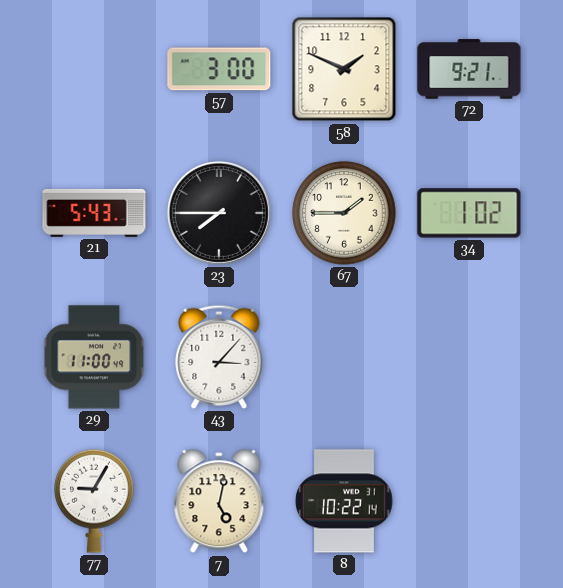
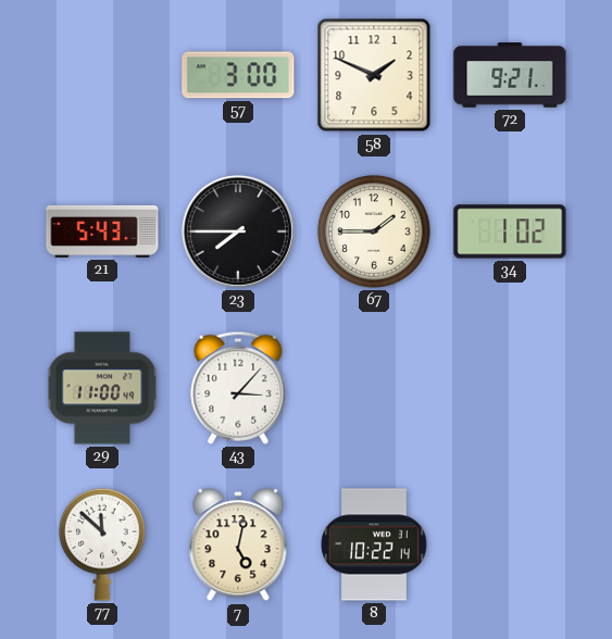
77: 9:05 -> 11:52
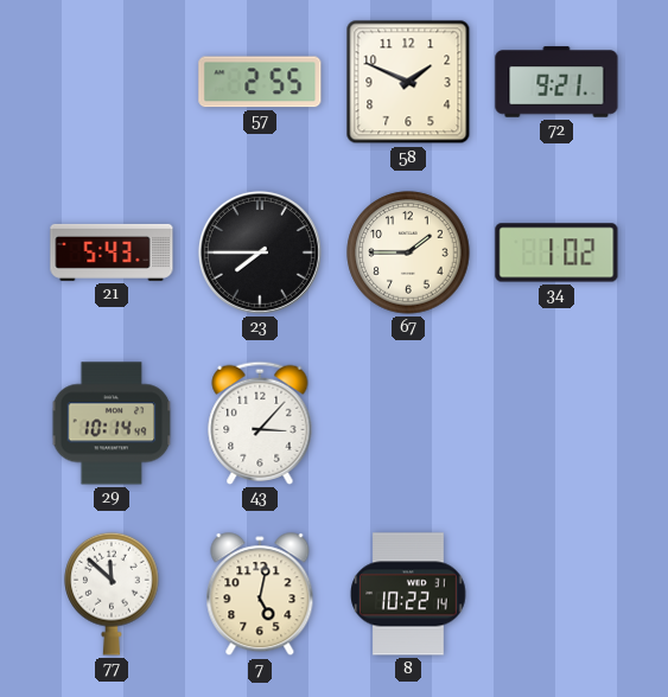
57: 3:00 -> 2:55
29: 11:00 -> 10:14
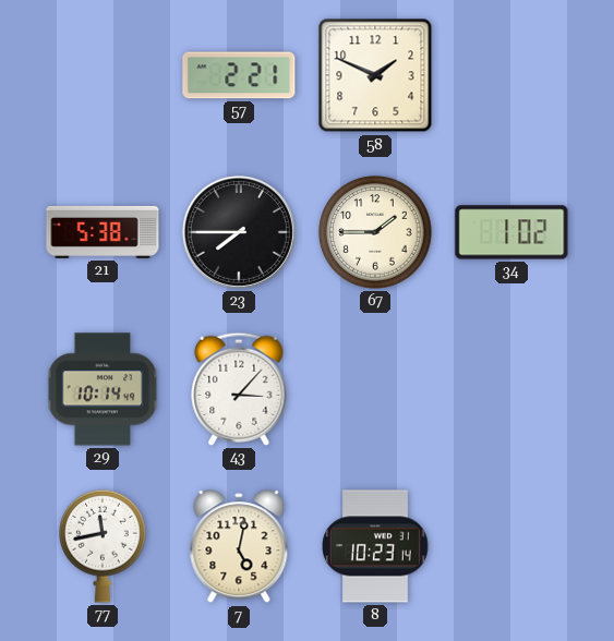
57: 2:55 -> 2:21
72: 9:21 -> none
21: 5:43 -> 5:38
77: 11:52 -> 11:43
8: 10:22 -> 10:23
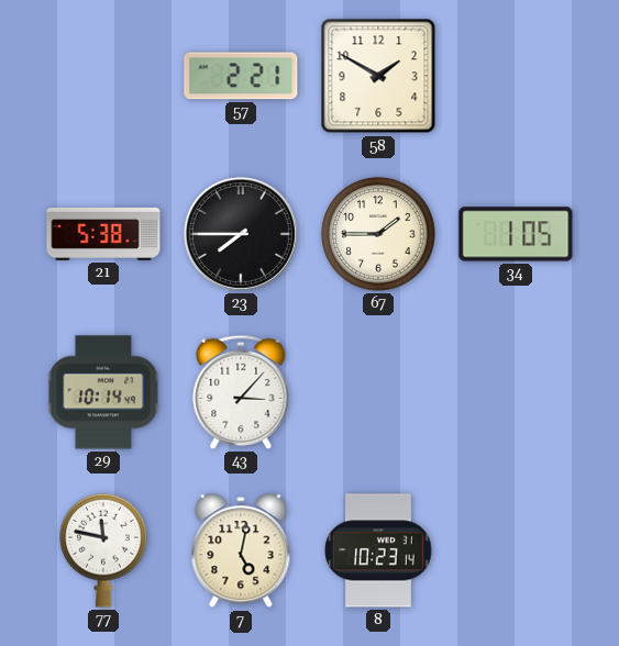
58: 1:49 -> 1:50
34: 1:02 -> 1:05
77: 11:43 -> 11:47
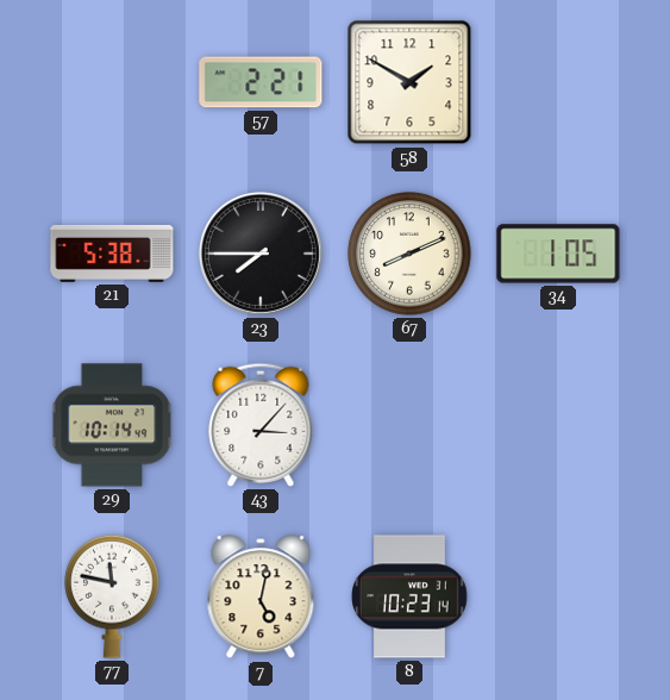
67: 1:45 -> 8:11
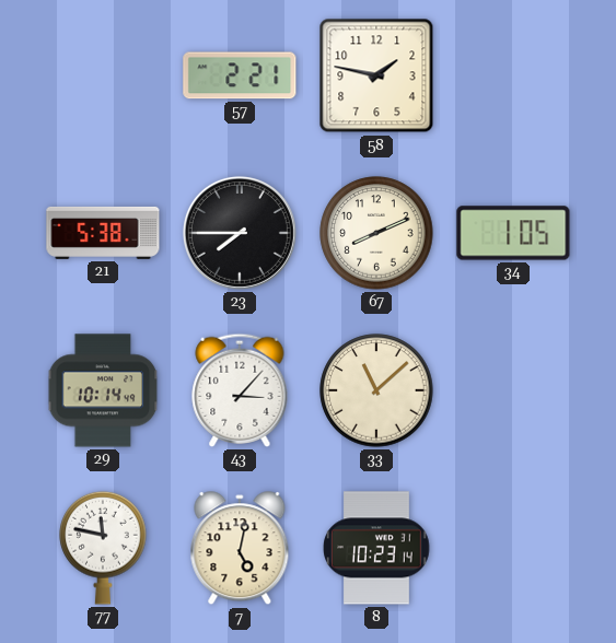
58: 1:50 -> 1:47
33: none -> 11:08
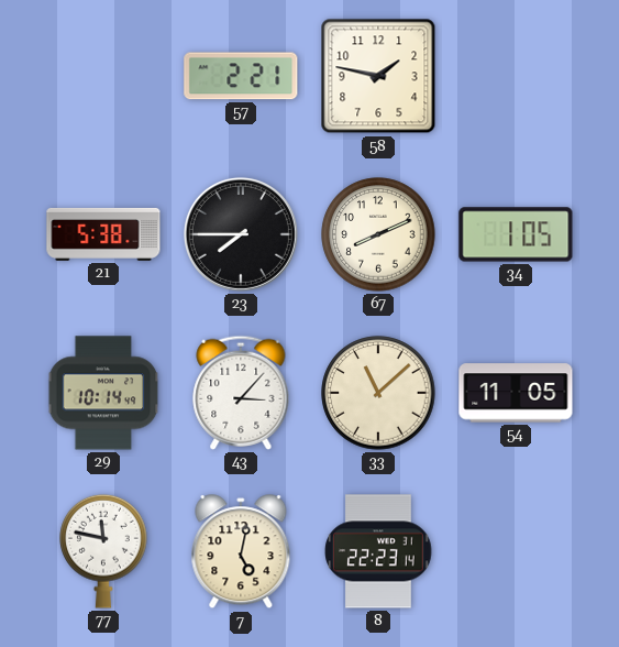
54: none -> 11:05
8: 10:23 -> 22:23
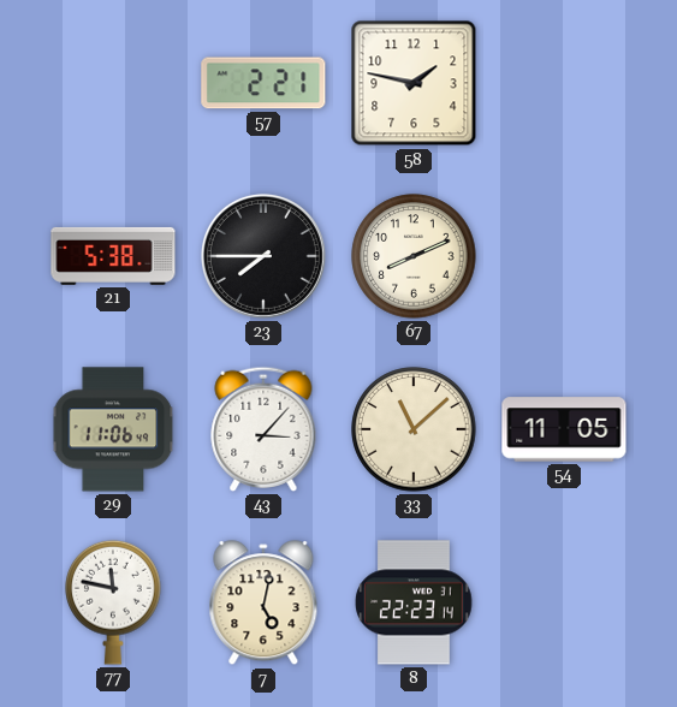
34: 1:05 -> none
29: 10:14 -> 11:06
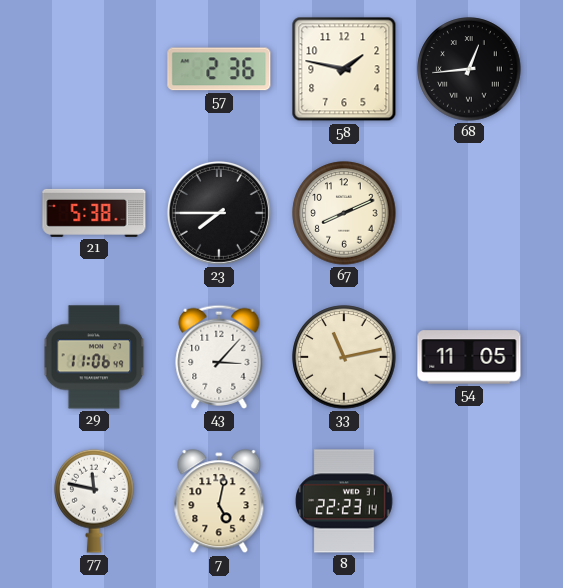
57: 2:21 -> 2:36
68: none -> 12:44
33: 11:08 -> 11:13
